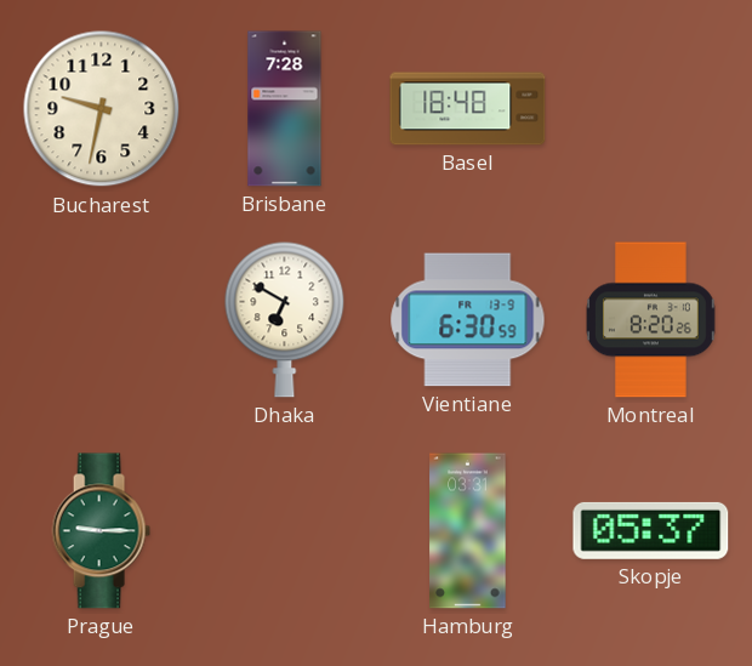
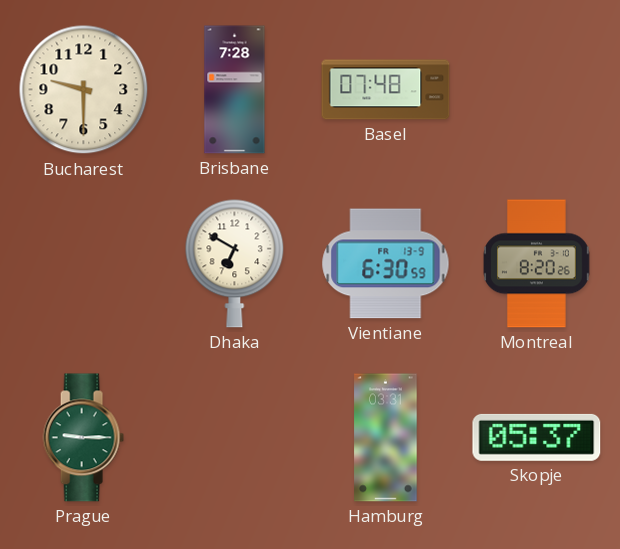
Bucharest: 9:32 -> 9:30
Basel: 18:48 -> 07:48
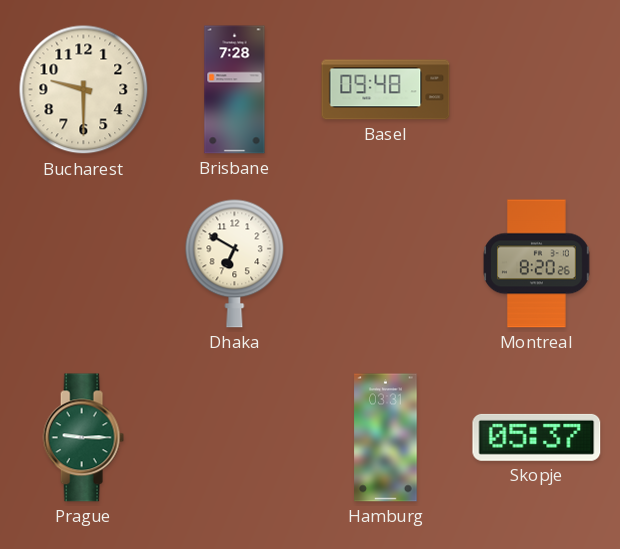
Basel: 07:48 -> 09:48
Vientiane: 6:30 -> none
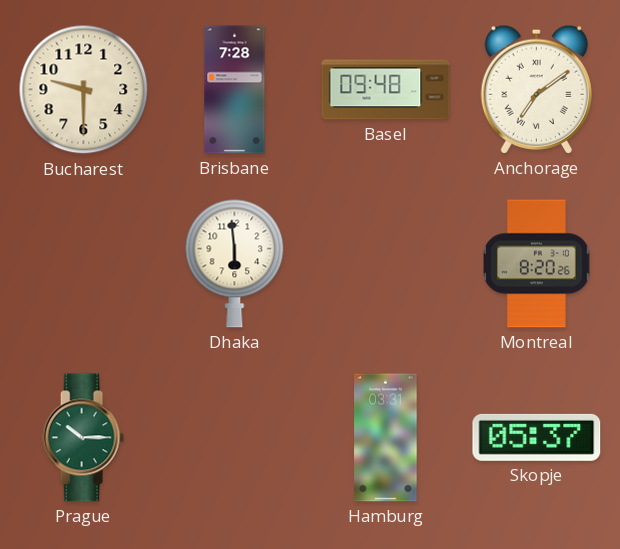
Anchorage: none -> 7:09
Dhaka: 6:50 -> 5:59
Prague: 9:15 -> 10:15
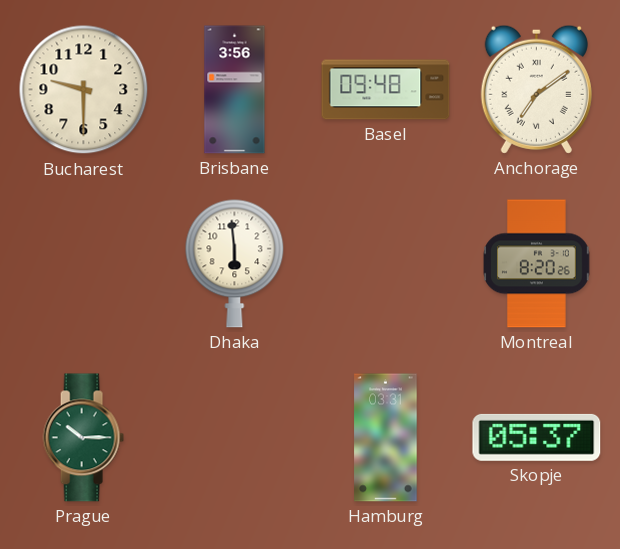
Brisbane: 7:28 -> 3:56
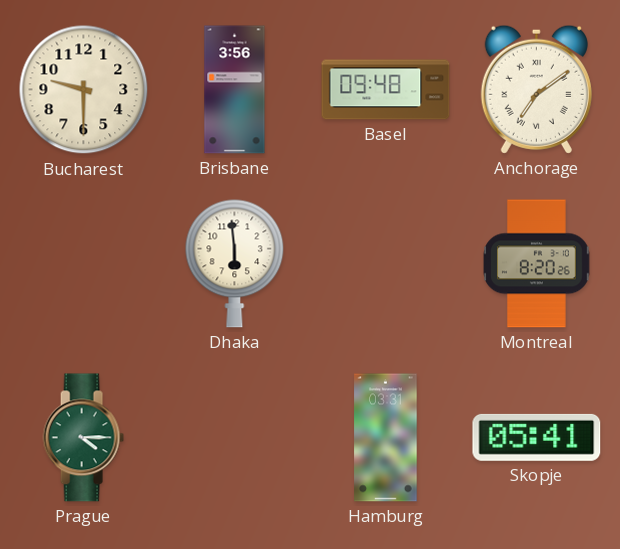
Prague: 10:15 -> 4:15
Skopje: 05:37 -> 05:41
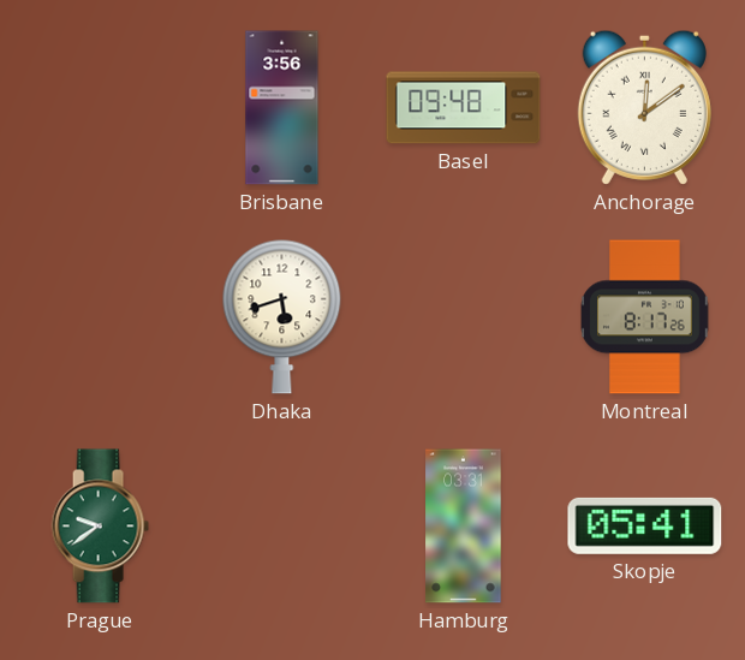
Bucharest: 9:30 -> none
Anchorage: 7:09 -> 12:09
Dhaka: 5:59 -> 5:42
Montreal: 8:20 -> 8:17
Prague: 4:15 -> 9:39
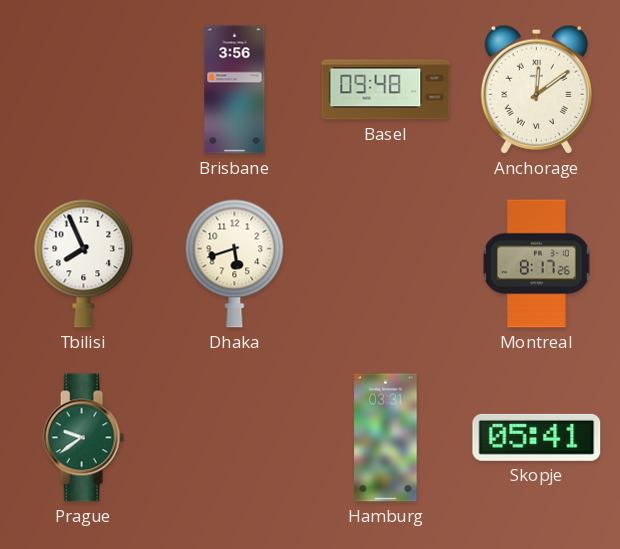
Tbilisi: none -> 7:56
